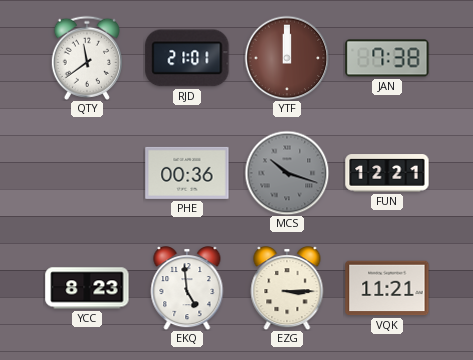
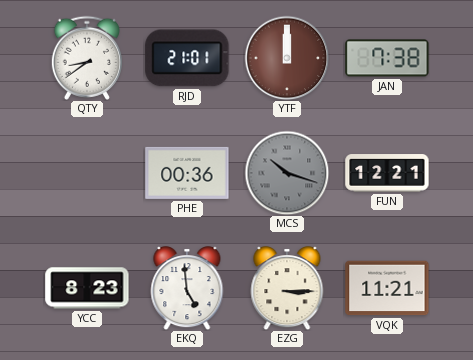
QTY: 11:39 -> 8:39
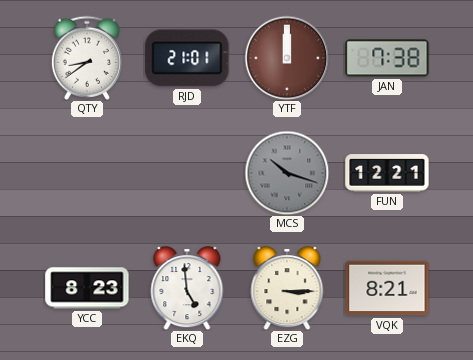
PHE: 00:36 -> none
VQK: 11:21 -> 8:21
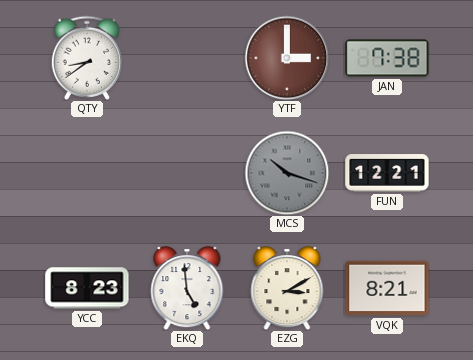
RJD: 21:01 -> none
YTF: 12:00 -> 3:00
EZG: 3:15 -> 3:10
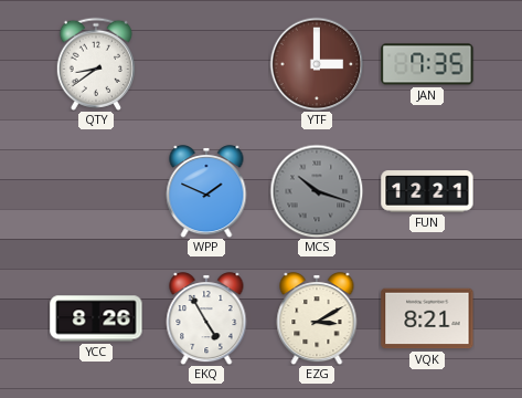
JAN: 7:38 -> 7:35
WPP: none -> 1:49
YCC: 8:23 -> 8:26
EKQ: 4:59 -> 4:55
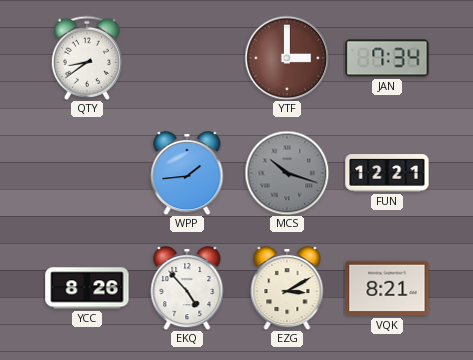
JAN: 7:35 -> 7:34
WPP: 1:49 -> 1:44
EKQ: 4:55 -> 4:53
